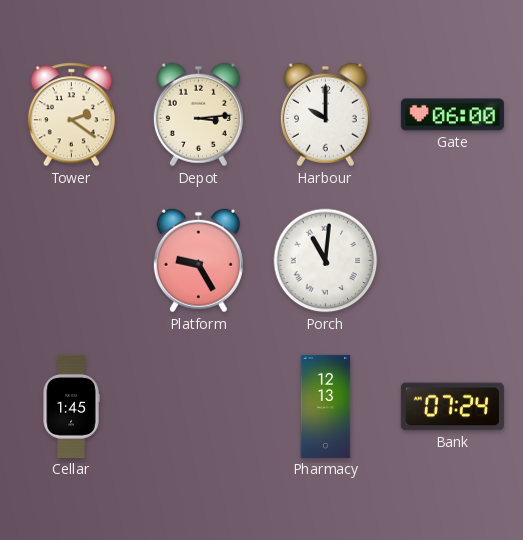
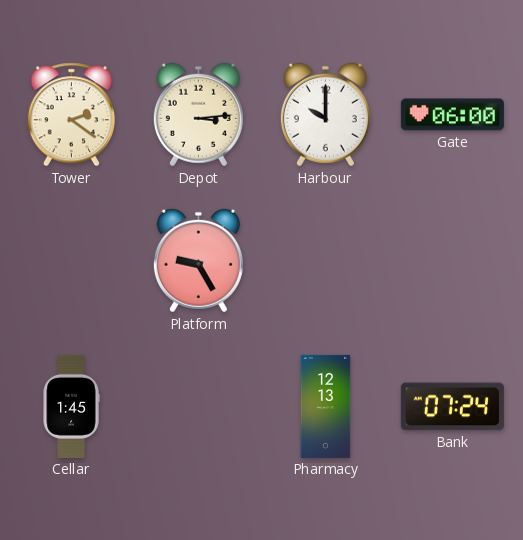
Porch: 11:01 -> none
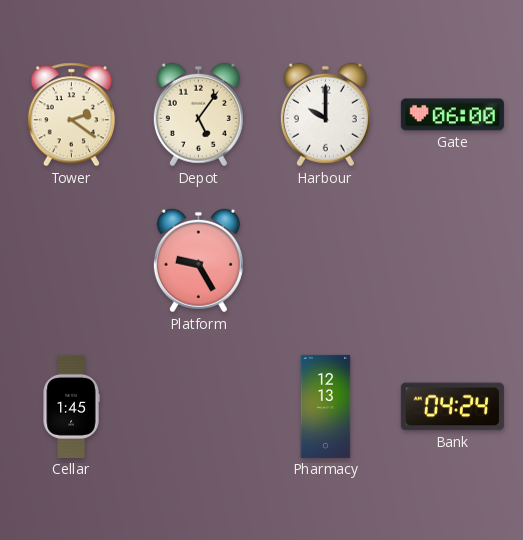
Depot: 3:14 -> 5:06
Bank: 07:24 -> 04:24
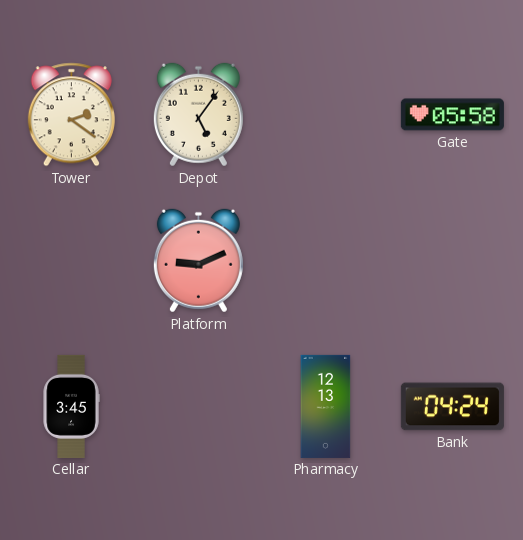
Harbour: 10:00 -> none
Gate: 06:00 -> 05:58
Platform: 9:25 -> 9:11
Cellar: 1:45 -> 3:45
